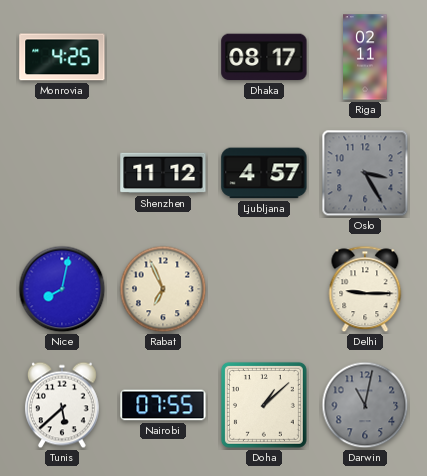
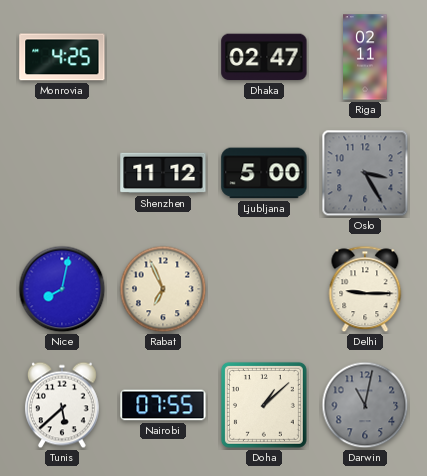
Dhaka: 08:17 -> 02:47
Ljubljana: 4:57 -> 5:00
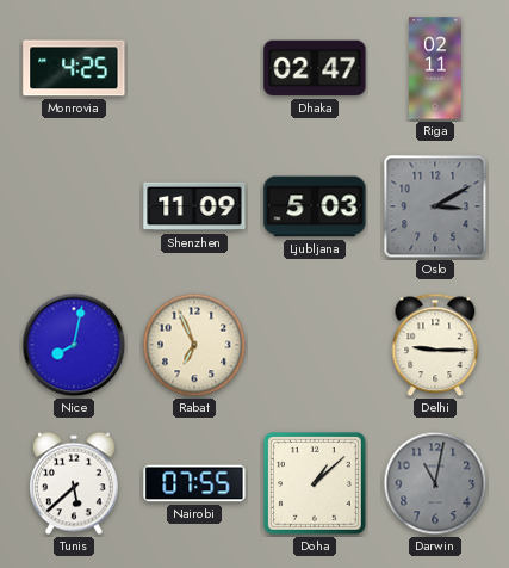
Shenzhen: 11:12 -> 11:09
Ljubljana: 5:00 -> 5:03
Oslo: 3:25 -> 3:10
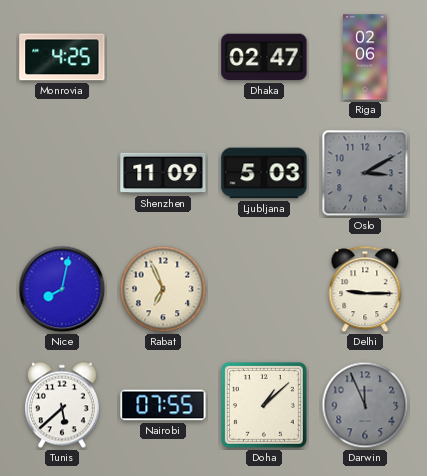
Riga: 02:11 -> 02:06
Darwin: 11:02 -> 11:56
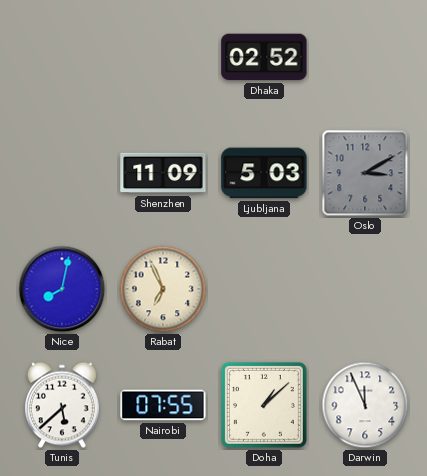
Monrovia: 4:25 -> none
Dhaka: 02:47 -> 02:52
Riga: 02:06 -> none
Delhi: 9:15 -> none
Darwin dial: grey -> white
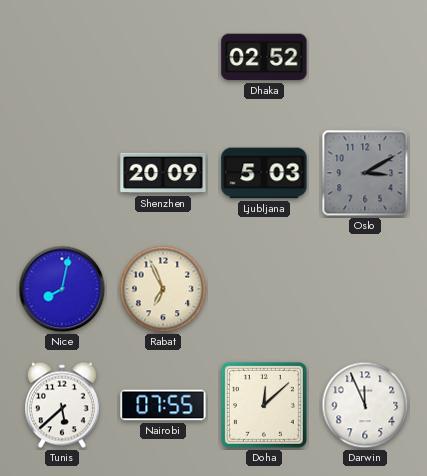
Shenzhen: 11:09 -> 20:09
Doha: 1:08 -> 12:08
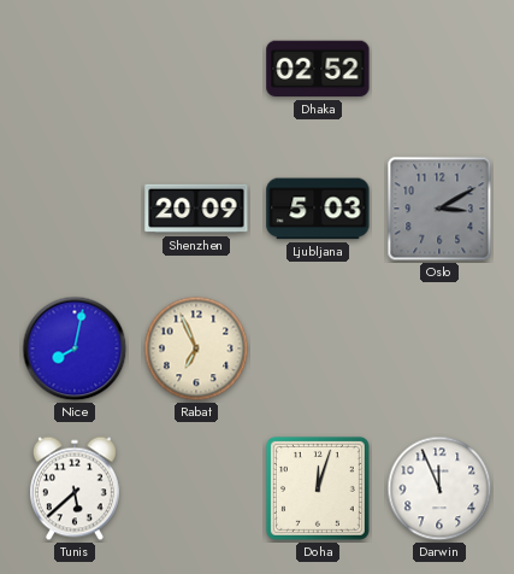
Nairobi: 07:55 -> none
Doha: 12:08 -> 12:03
